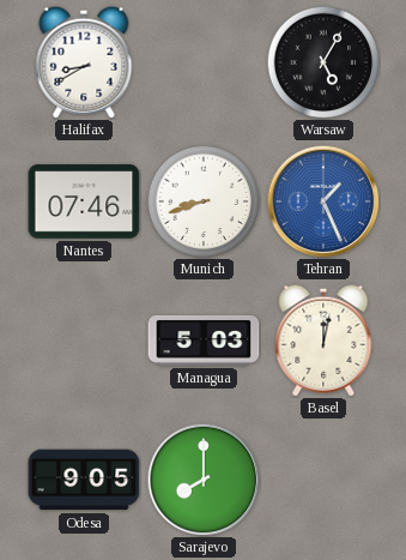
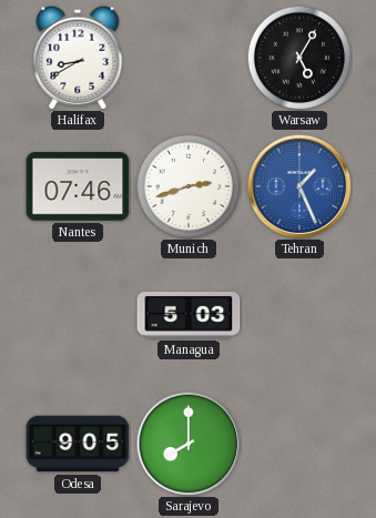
Munich: 8:42 -> 2:42
Basel: 12:02 -> none
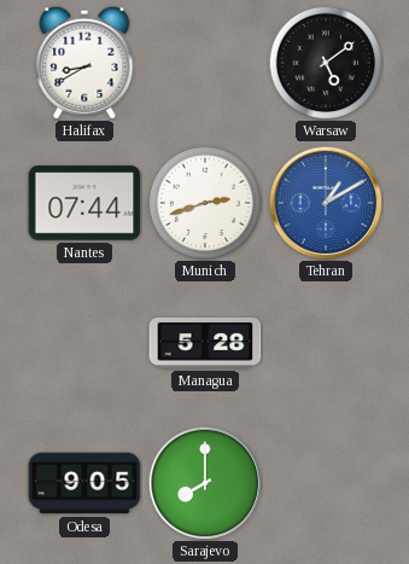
Warsaw: 5:05 -> 5:09
Nantes: 07:46 -> 07:44
Tehran: 1:26 -> 1:10
Managua: 5:03 -> 5:28
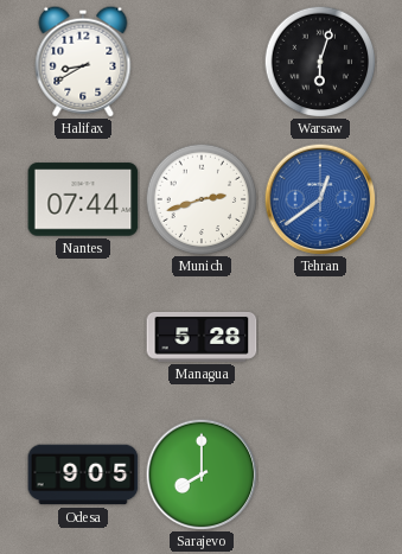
Warsaw: 5:09 -> 6:03
Tehran: 1:10 -> 12:39
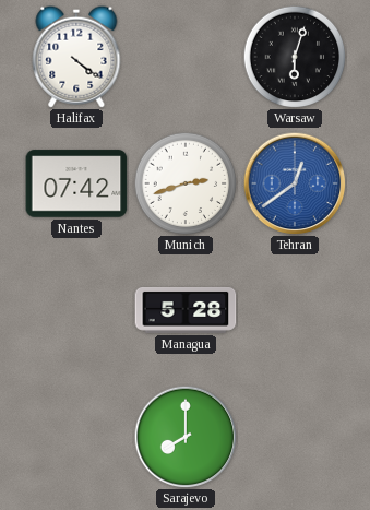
Halifax: 8:40 -> 4:21
Nantes: 07:44 -> 07:42
Odesa: 9:05 -> none
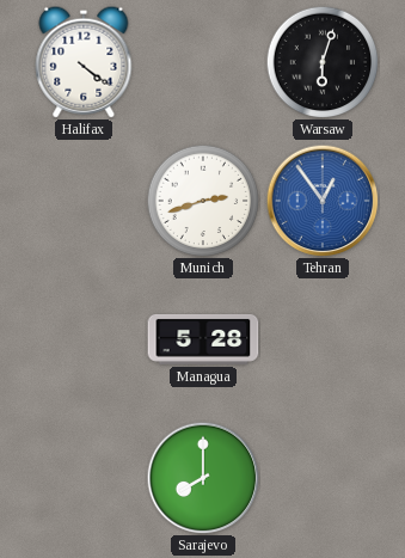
Nantes: 07:42 -> none
Tehran: 12:39 -> 12:54
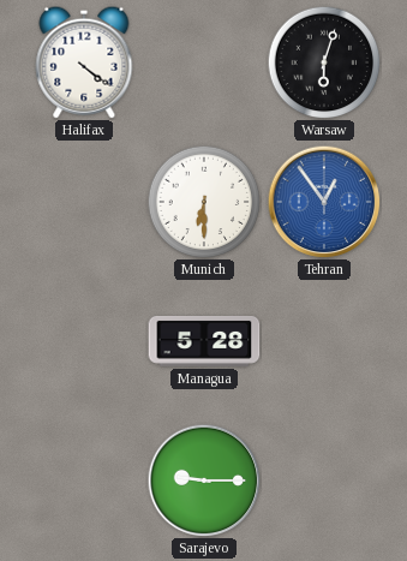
Munich: 2:42 -> 6:30
Sarajevo: 8:00 -> 9:15
